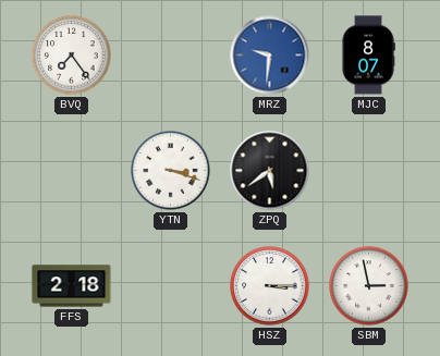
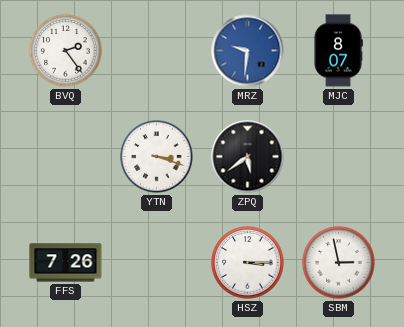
BVQ: 7:24 -> 2:24
FFS: 2:18 -> 7:26
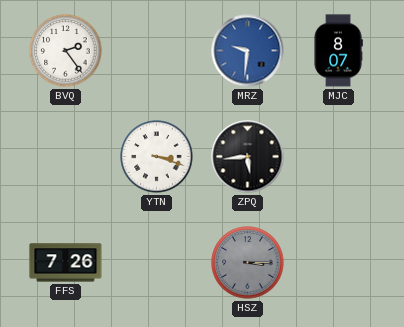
ZPQ: 5:39 -> 5:44
HSZ dial: white -> grey
SBM: 2:58 -> none
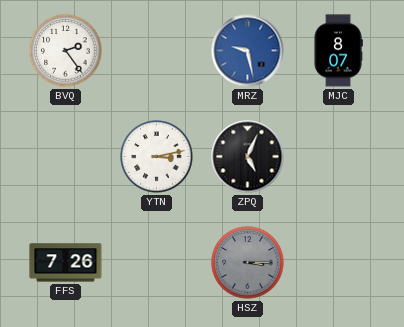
MRZ: 9:31 -> 9:28
YTN: 3:18 -> 3:13
ZPQ: 5:44 -> 5:04
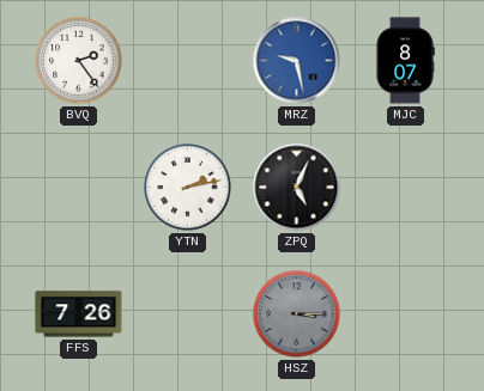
YTN: 3:13 -> 2:13
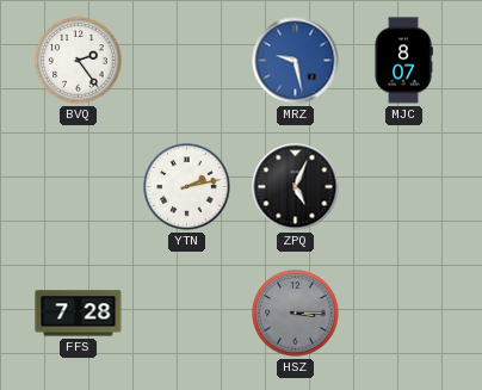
FFS: 7:26 -> 7:28
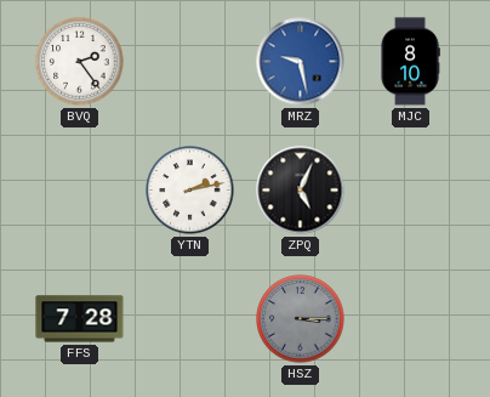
MJC: 8:07 -> 8:10
